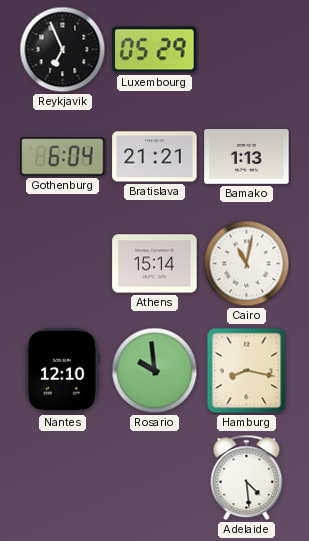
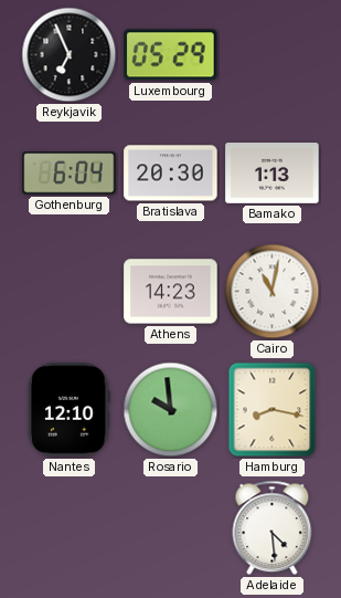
Bratislava: 21:21 -> 20:30
Athens: 15:14 -> 14:23
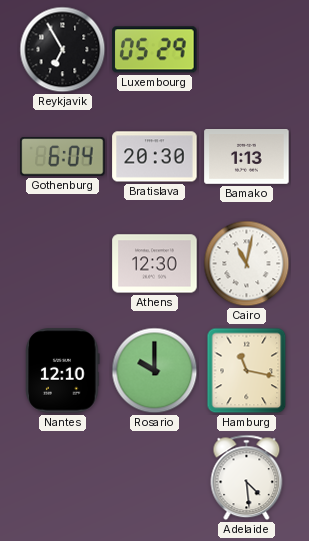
Reykjavik: 6:56 -> 6:55
Athens: 14:23 -> 12:30
Rosario: 9:59 -> 10:00
Hamburg: 8:17 -> 11:17
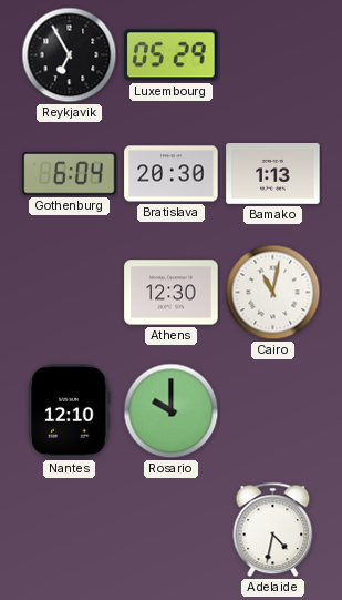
Hamburg: 11:17 -> none
Adelaide: 4:29 -> 4:32
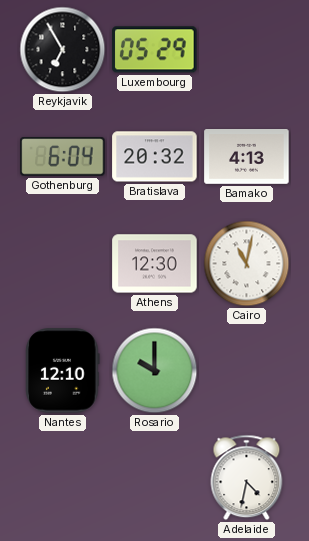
Bratislava: 20:30 -> 20:32
Bamako: 1:13 -> 4:13
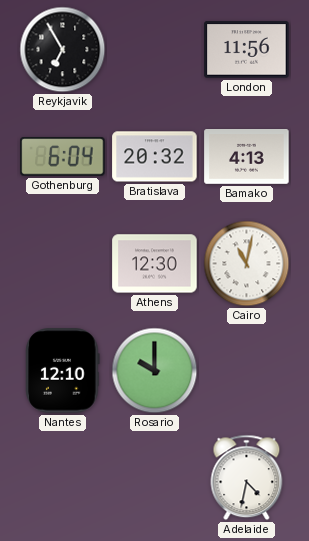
Luxembourg: 05:29 -> none
London: none -> 11:56
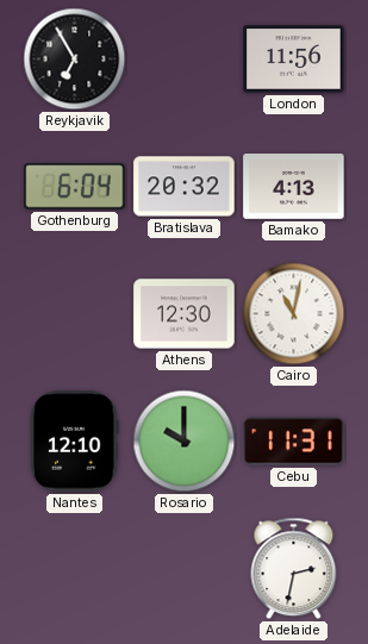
Cebu: none -> 11:31
Adelaide: 4:32 -> 2:32
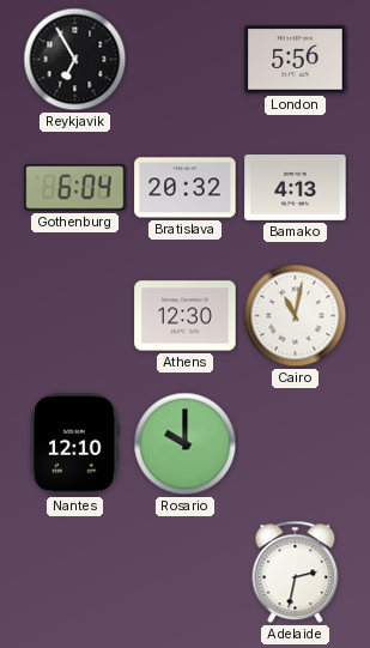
London: 11:56 -> 5:56
Cebu: 11:31 -> none
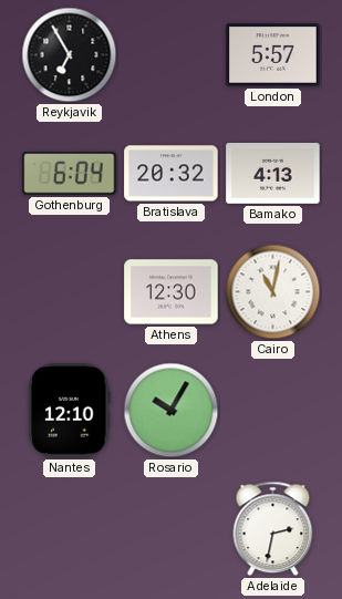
London: 5:56 -> 5:57
Rosario: 10:00 -> 10:05
